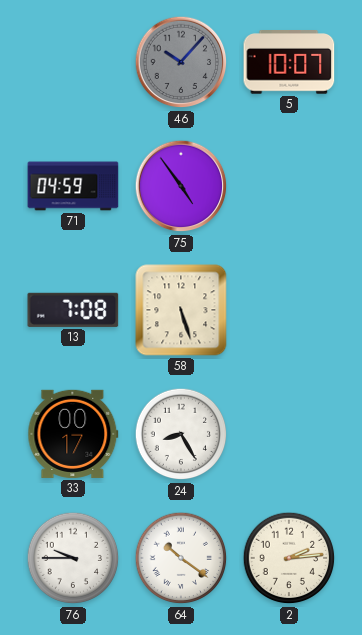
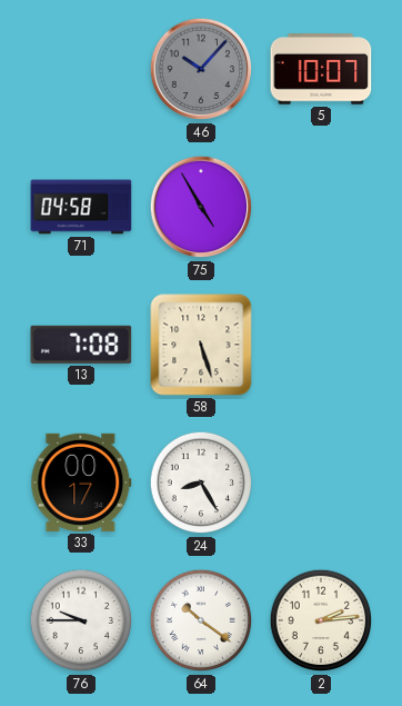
71: 04:59 -> 04:58
75: 4:54 -> 4:55
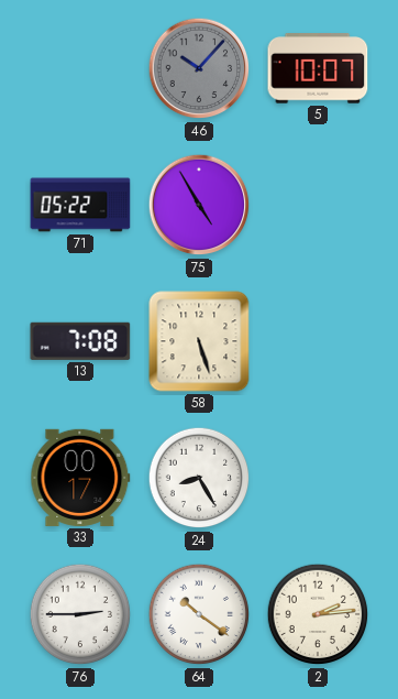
71: 04:58 -> 05:22
76: 9:45 -> 2:45
